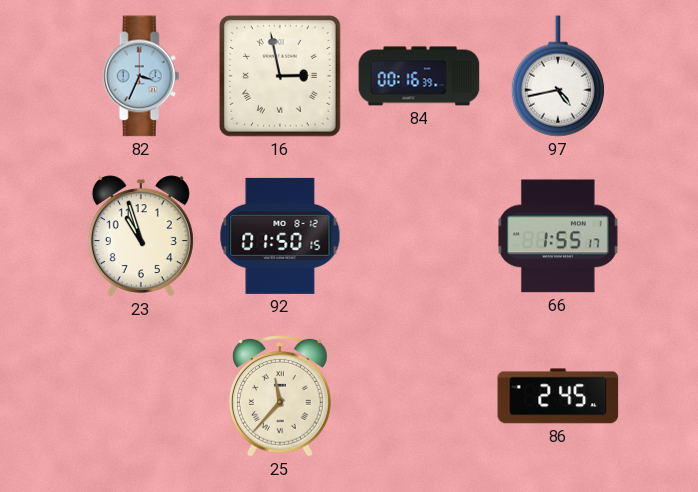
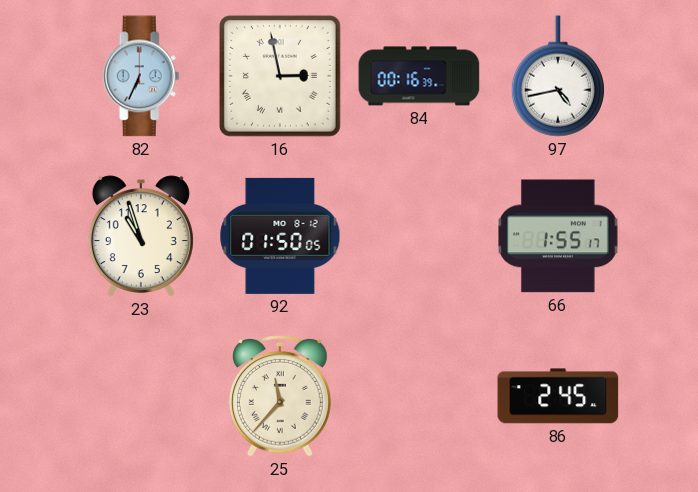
82: 3:34 -> 6:34
92: 01:50:15 -> 01:50:05
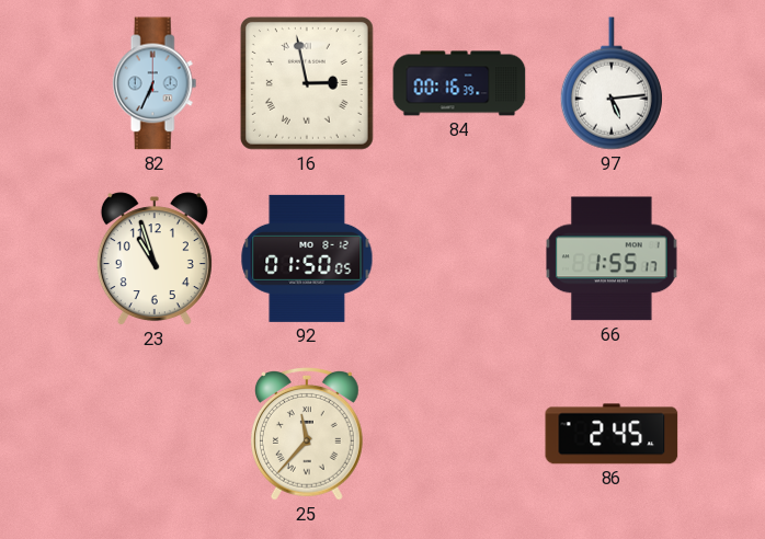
97: 4:43 -> 5:14
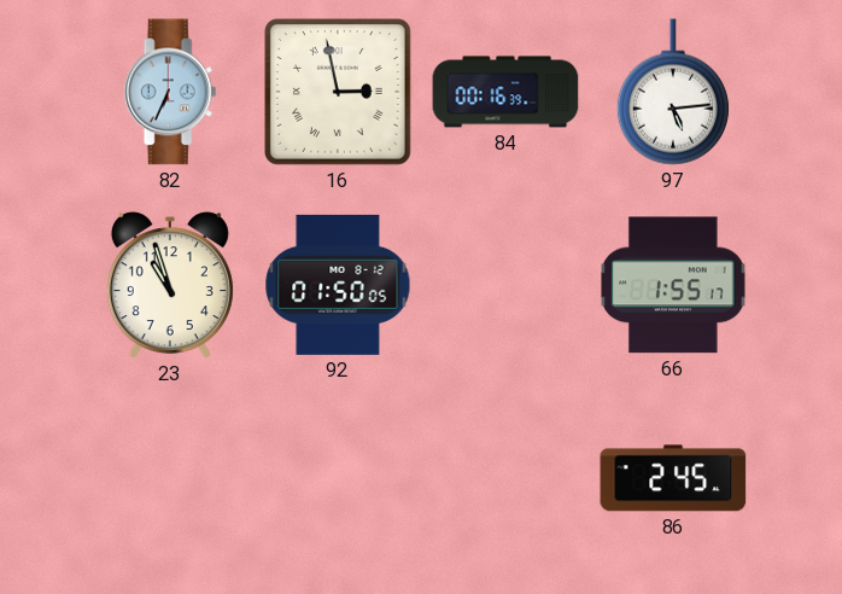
25: 11:37 -> none
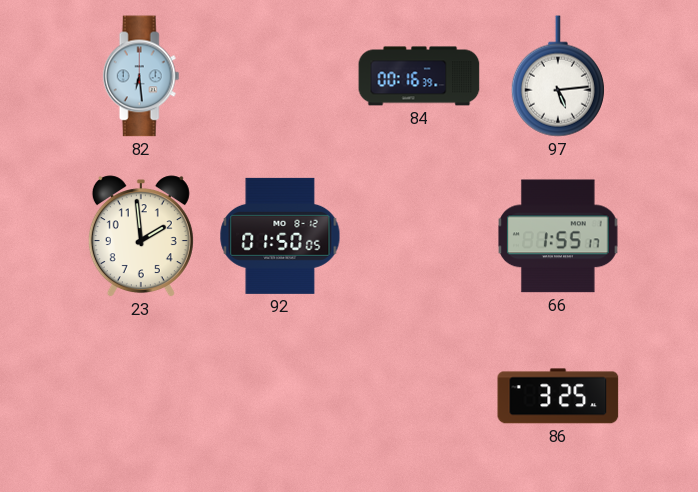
82: 6:34 -> 6:29
16: 2:58 -> none
23: 10:57 -> 1:59
86: 2:45 -> 3:25
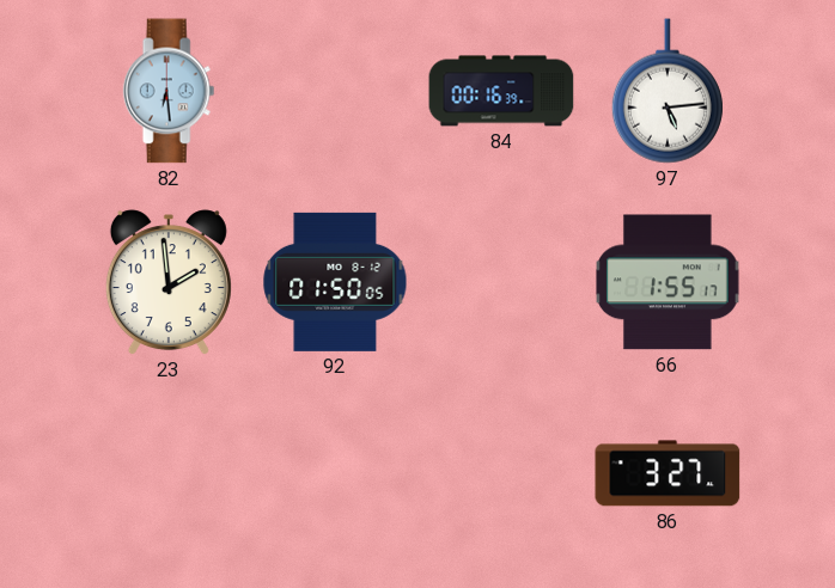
86: 3:25 -> 3:27
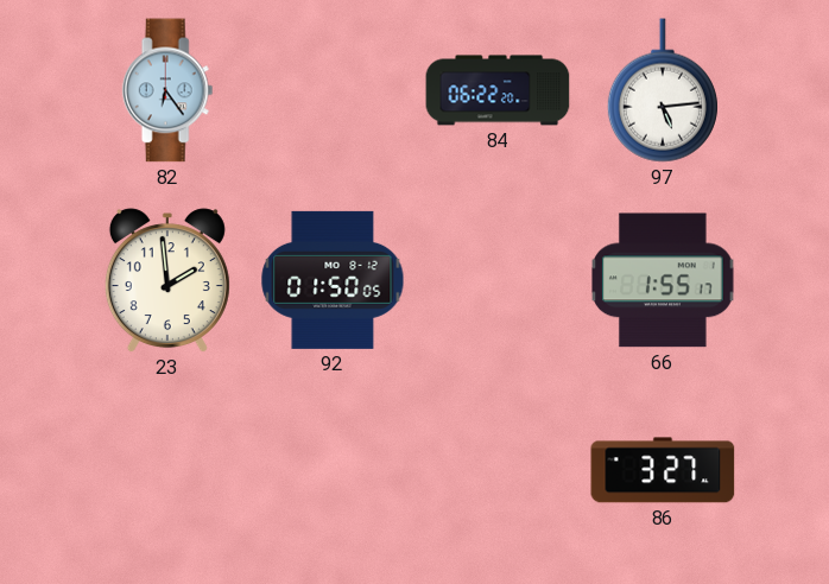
82: 6:29 -> 6:24
84: 00:16 -> 06:22
